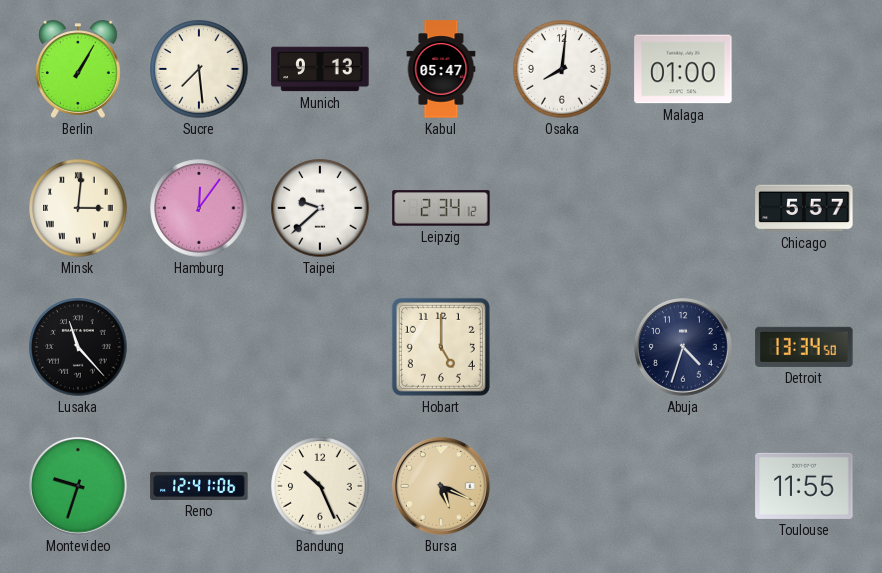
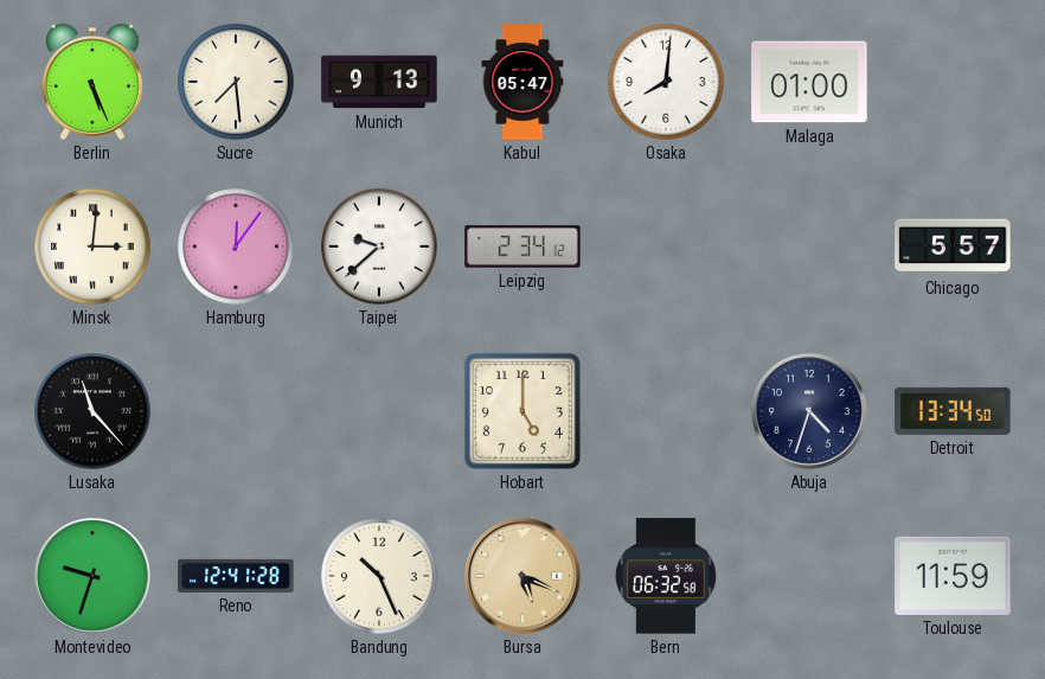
Berlin: 1:05 -> 5:26
Reno: 12:41:06 -> 12:41:28
Bern: none -> 06:32
Toulouse: 11:55 -> 11:59
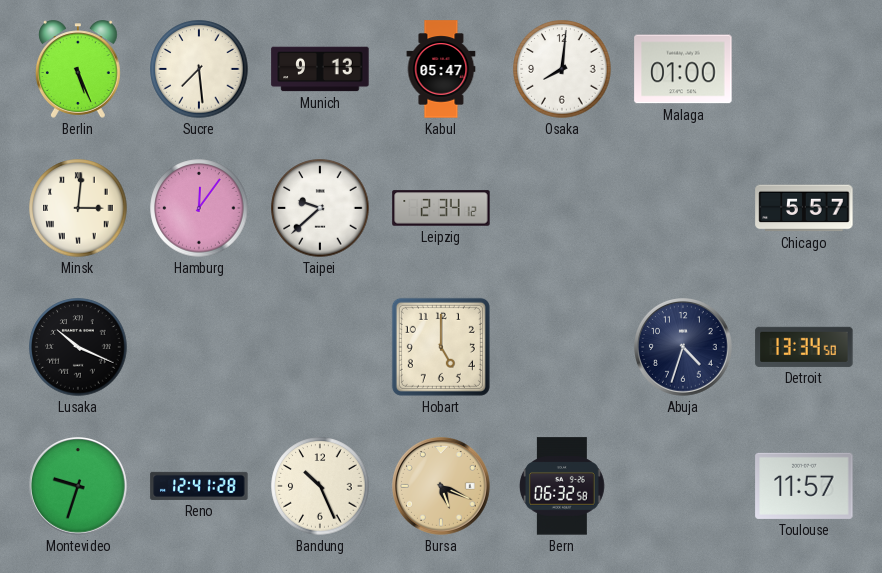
Lusaka: 11:23 -> 10:19
Toulouse: 11:59 -> 11:57
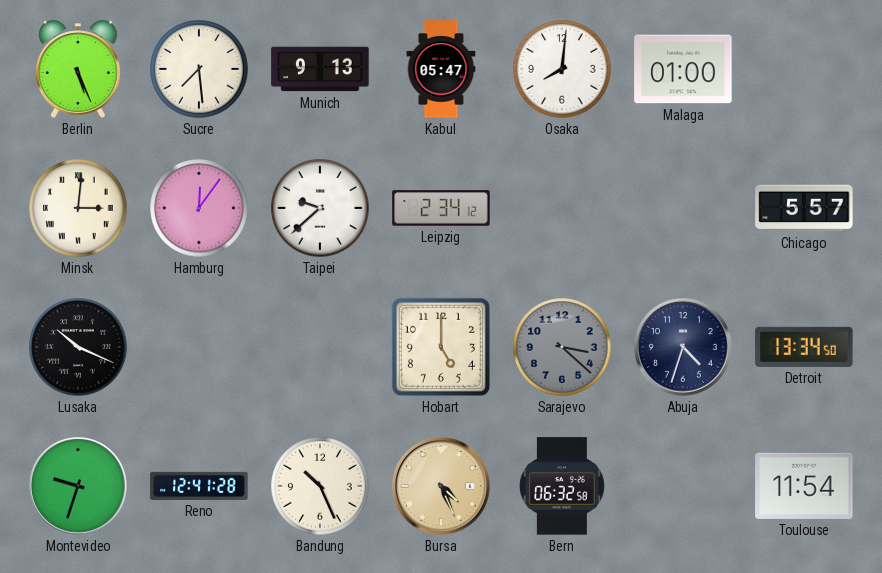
Sarajevo: none -> 3:22
Bursa: 5:19 -> 4:26
Toulouse: 11:57 -> 11:54
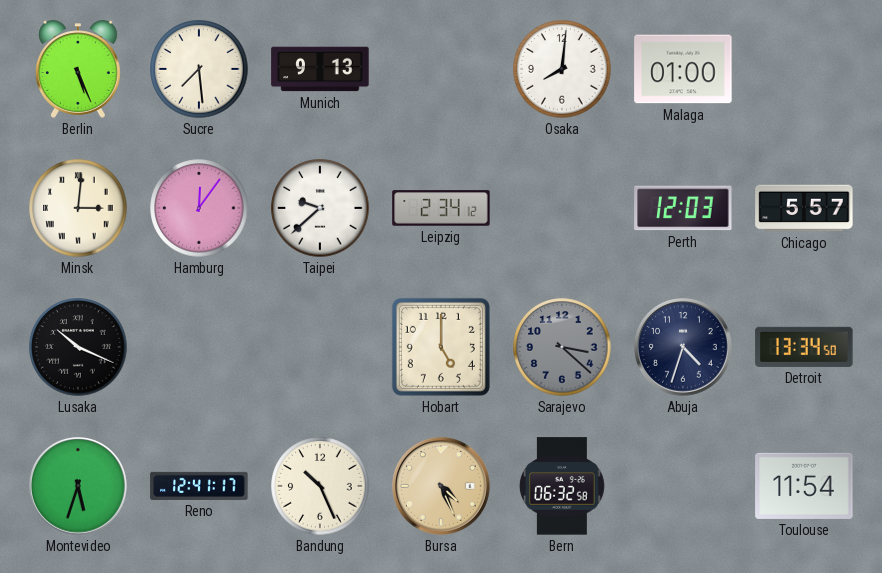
Kabul: 05:47 -> none
Perth: none -> 12:03
Montevideo: 9:33 -> 5:33
Reno: 12:41:28 -> 12:41:17
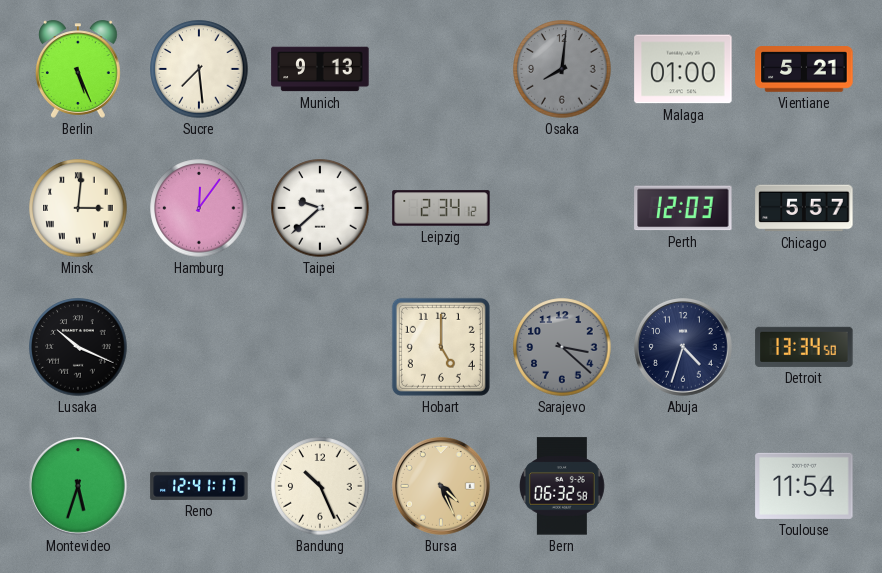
Osaka dial: white -> grey
Vientiane: none -> 5:21
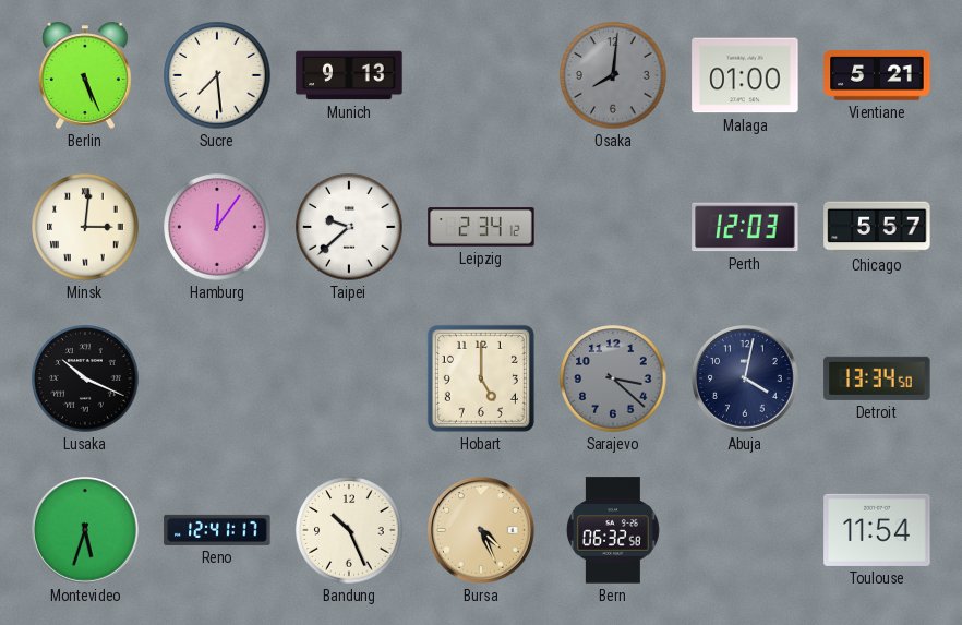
Abuja: 4:33 -> 4:02
